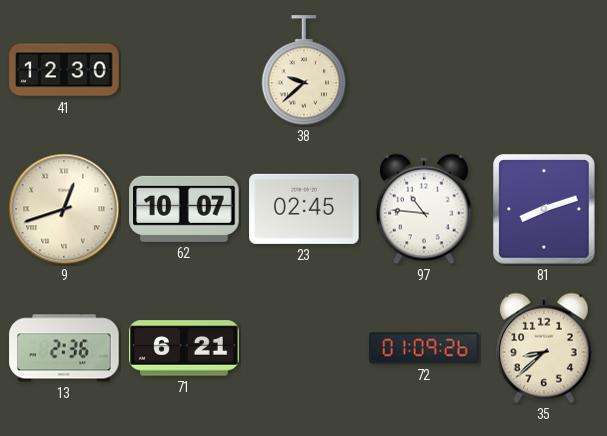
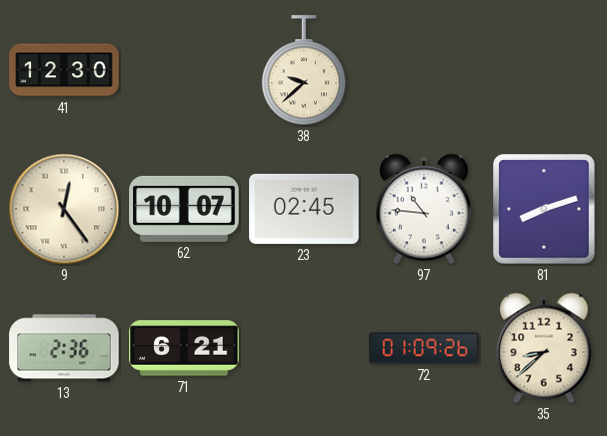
9: 12:42 -> 12:24
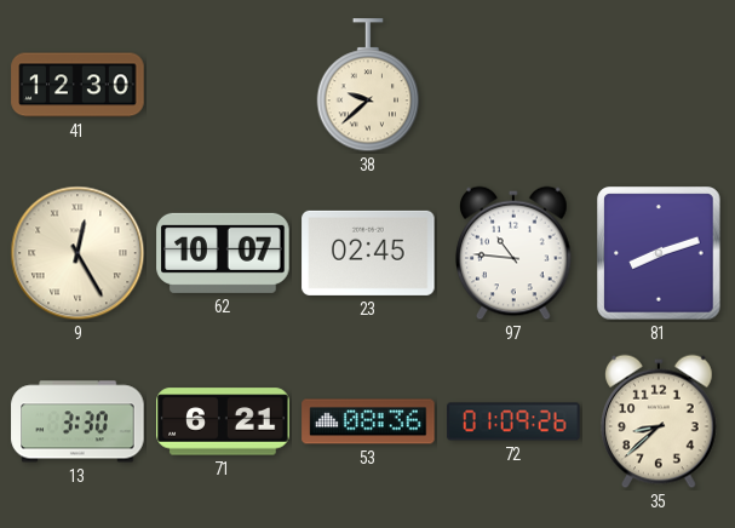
9: 12:24 -> 12:25
13: 2:36 -> 3:30
53: none -> 08:36
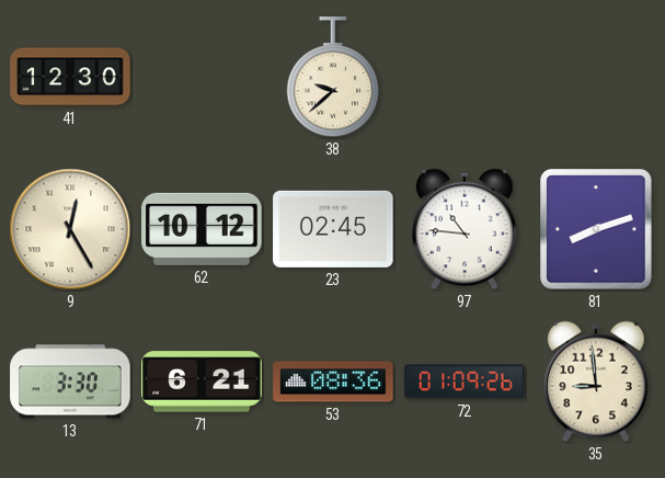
62: 10:07 -> 10:12
35: 8:38 -> 8:59
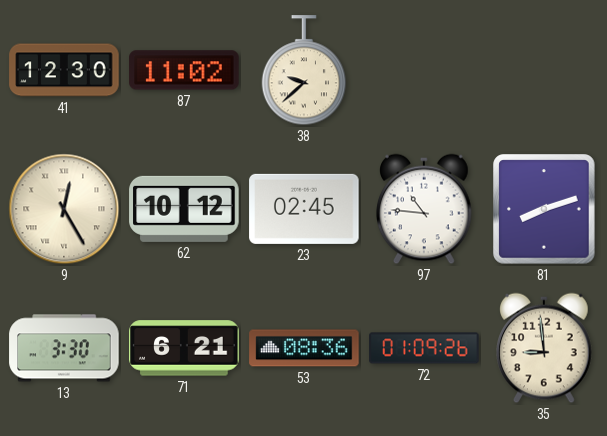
87: none -> 11:02
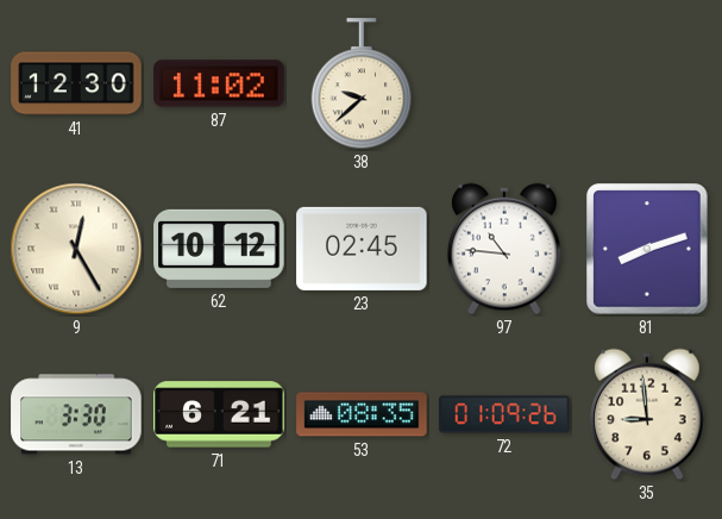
53: 08:36 -> 08:35
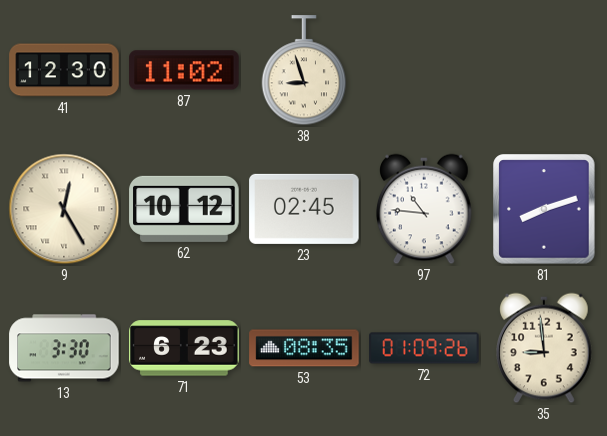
38: 9:38 -> 8:57
71: 6:21 -> 6:23
